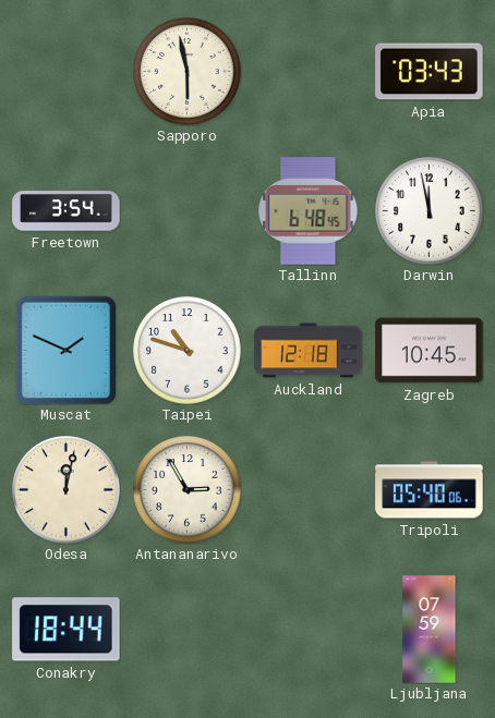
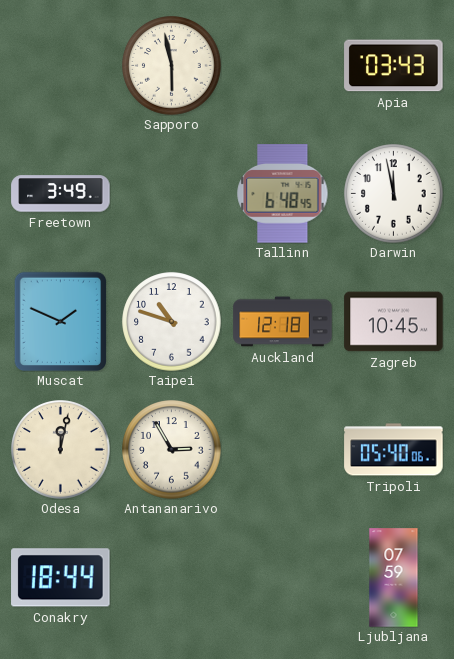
Freetown: 3:54 -> 3:49
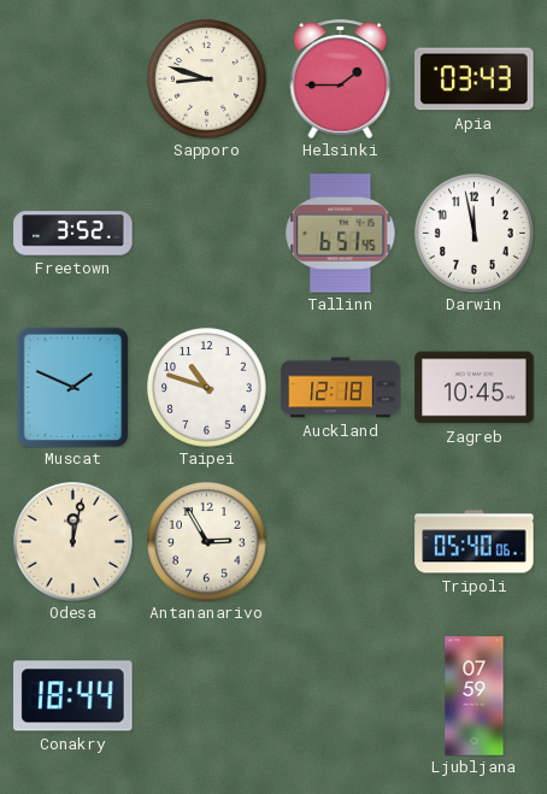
Sapporo: 5:58 -> 8:48
Helsinki: none -> 1:45
Freetown: 3:49 -> 3:52
Tallinn: 6:48 -> 6:51
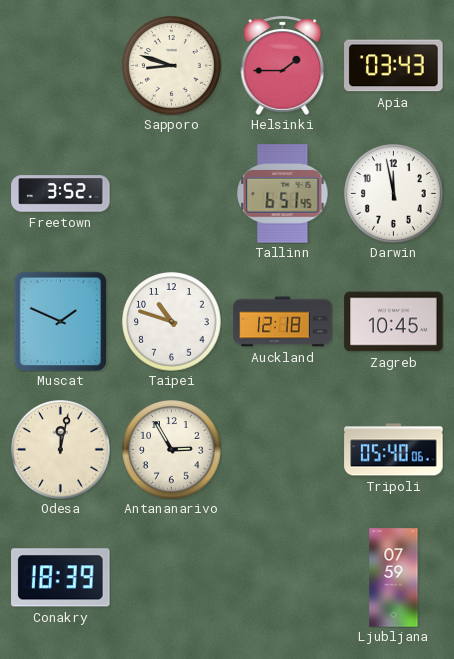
Conakry: 18:44 -> 18:39
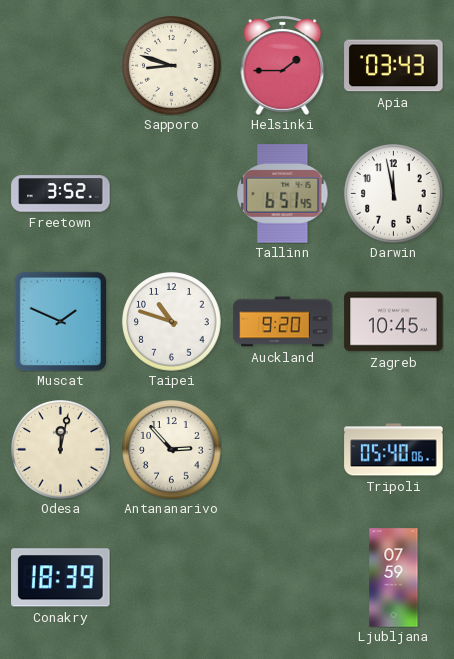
Auckland: 12:18 -> 9:20
Antananarivo: 2:55 -> 2:53
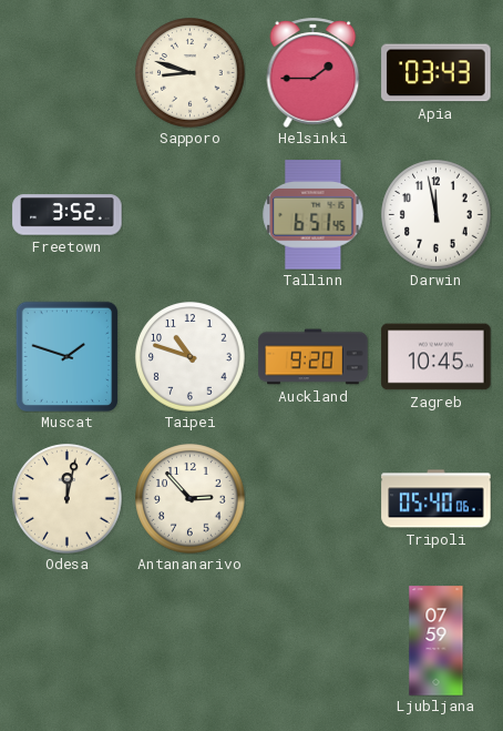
Muscat: 1:49 -> 1:48
Conakry: 18:39 -> none
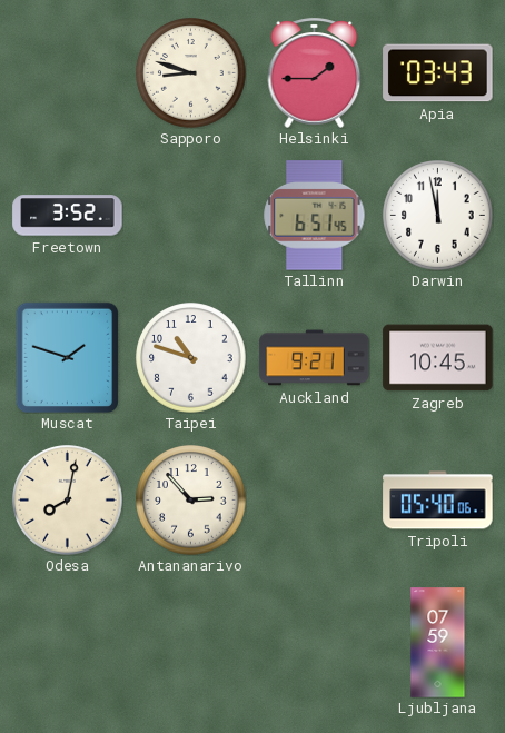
Auckland: 9:20 -> 9:21
Odesa: 12:02 -> 8:02
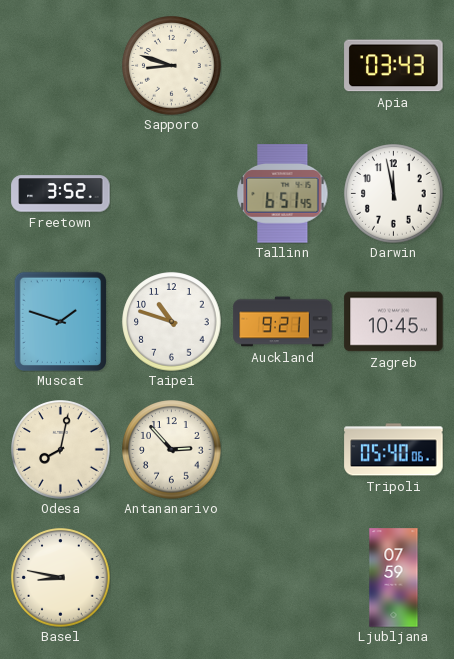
Helsinki: 1:45 -> none
Basel: none -> 8:47
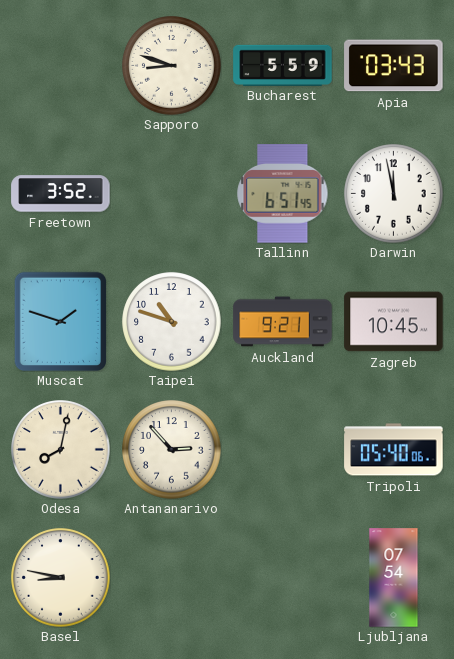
Bucharest: none -> 5:59
Ljubljana: 07:59 -> 07:54
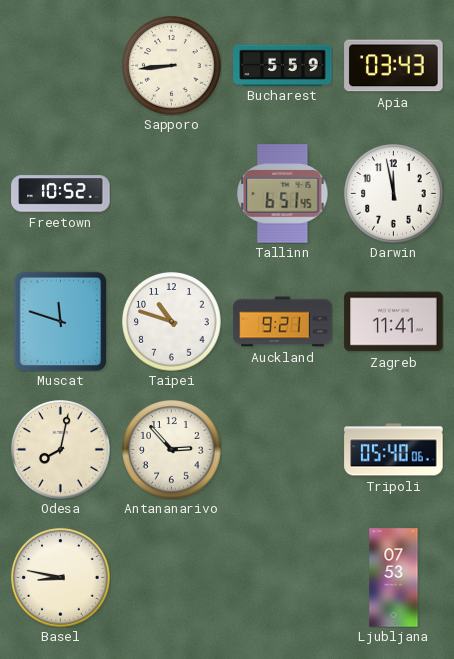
Sapporo: 8:48 -> 8:44
Freetown: 3:52 -> 10:52
Muscat: 1:48 -> 11:48
Zagreb: 10:45 -> 11:41
Ljubljana: 07:54 -> 07:53
